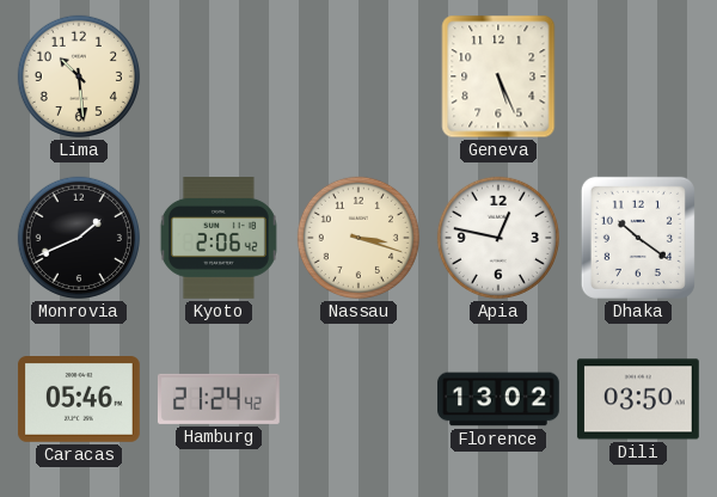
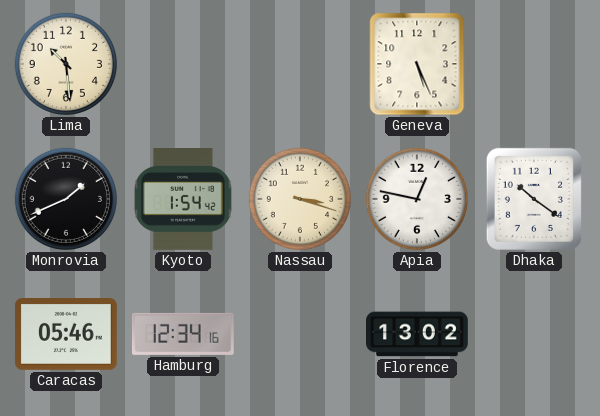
Kyoto: 2:06 -> 1:54
Hamburg: 21:24 -> 12:34
Dili: 03:50 -> none
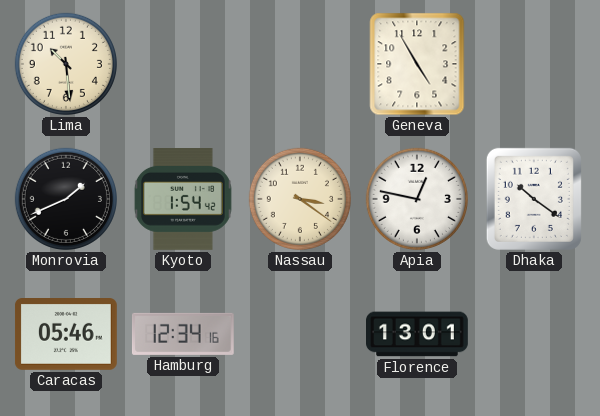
Geneva: 5:26 -> 4:55
Nassau: 3:18 -> 3:21
Florence: 13:02 -> 13:01
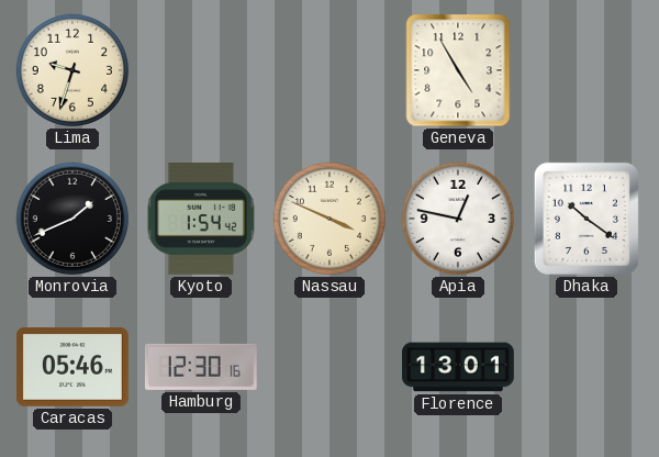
Lima: 10:29 -> 9:33
Nassau: 3:21 -> 3:49
Hamburg: 12:34 -> 12:30
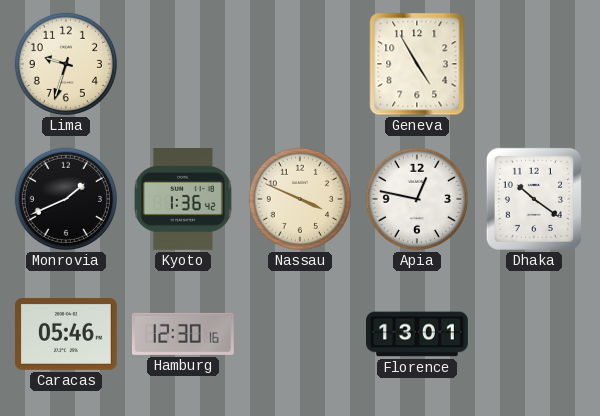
Kyoto: 1:54 -> 1:36
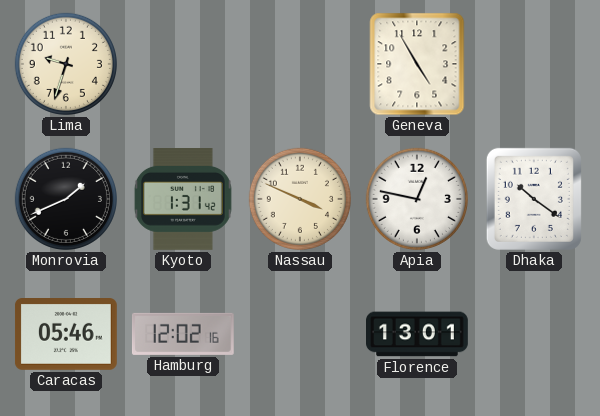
Kyoto: 1:36 -> 1:31
Hamburg: 12:30 -> 12:02
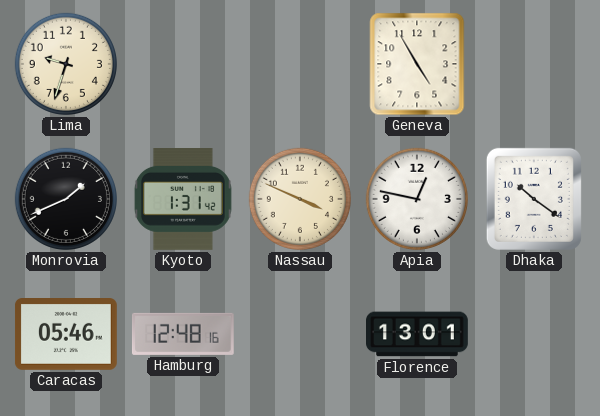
Hamburg: 12:02 -> 12:48
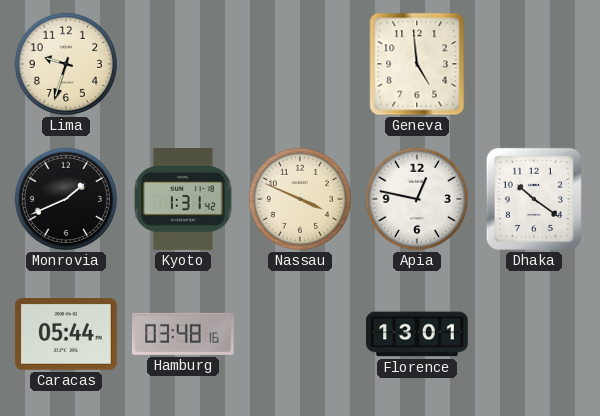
Geneva: 4:55 -> 4:59
Caracas: 05:46 -> 05:44
Hamburg: 12:48 -> 03:48
